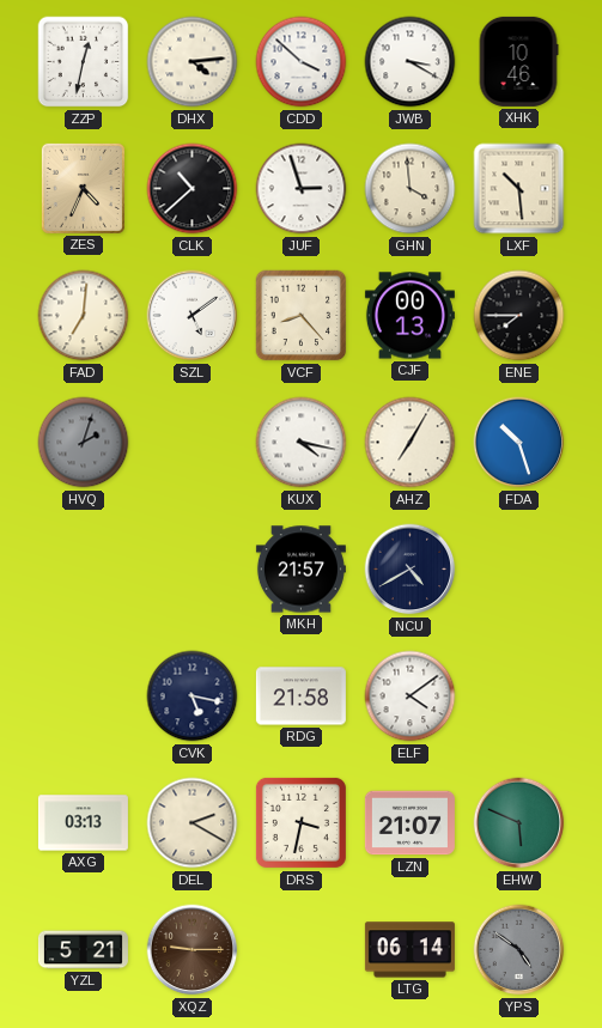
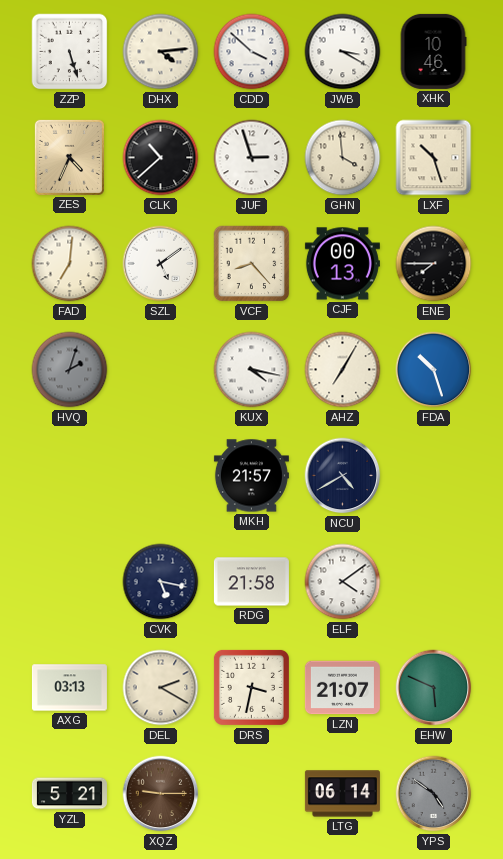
ZZP: 12:32 -> 5:27
LXF: 10:29 -> 10:27
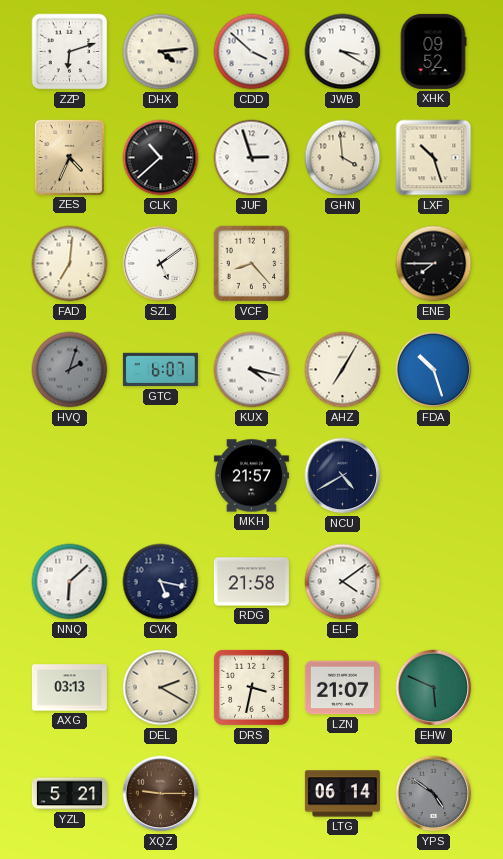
ZZP: 5:27 -> 6:12
XHK: 10:46 -> 09:52
CJF: 00:13 -> none
GTC: none -> 6:07
NNQ: none -> 6:08
